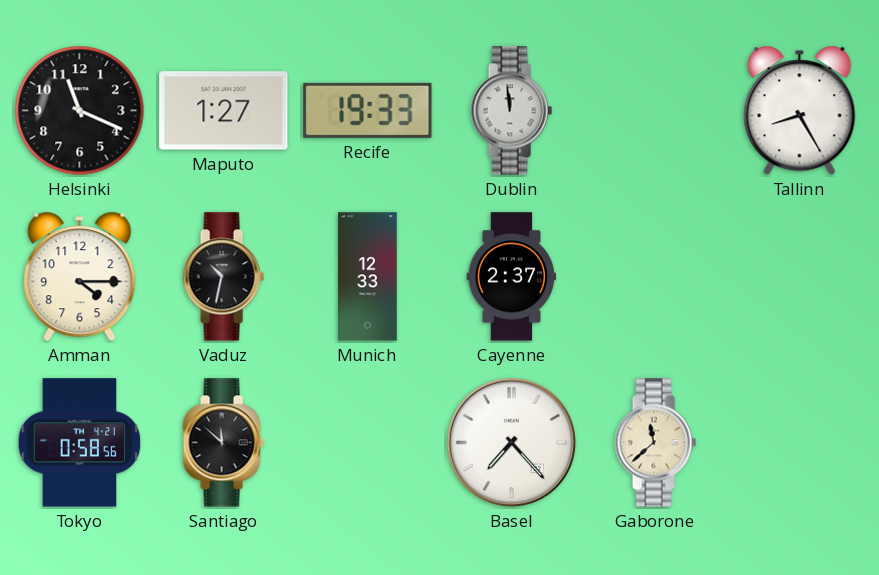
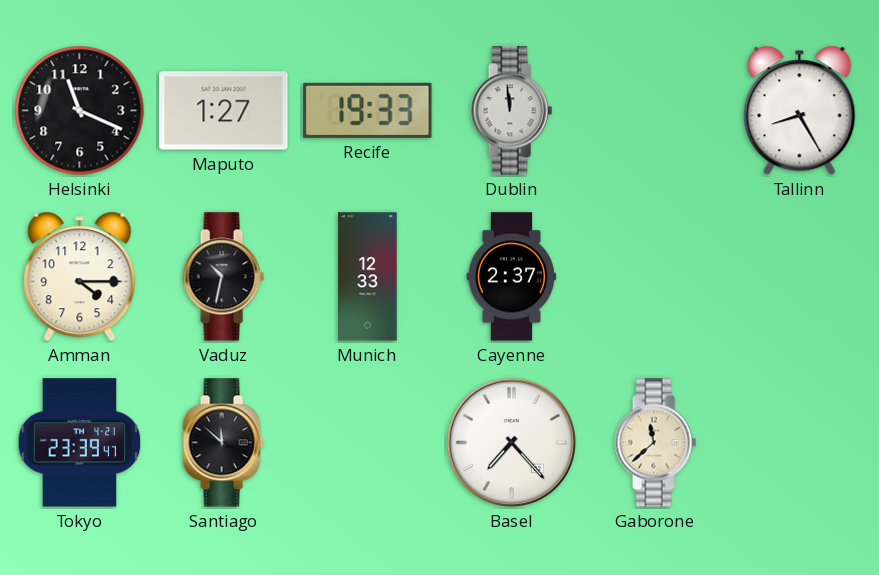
Tokyo: 0:58 -> 23:39
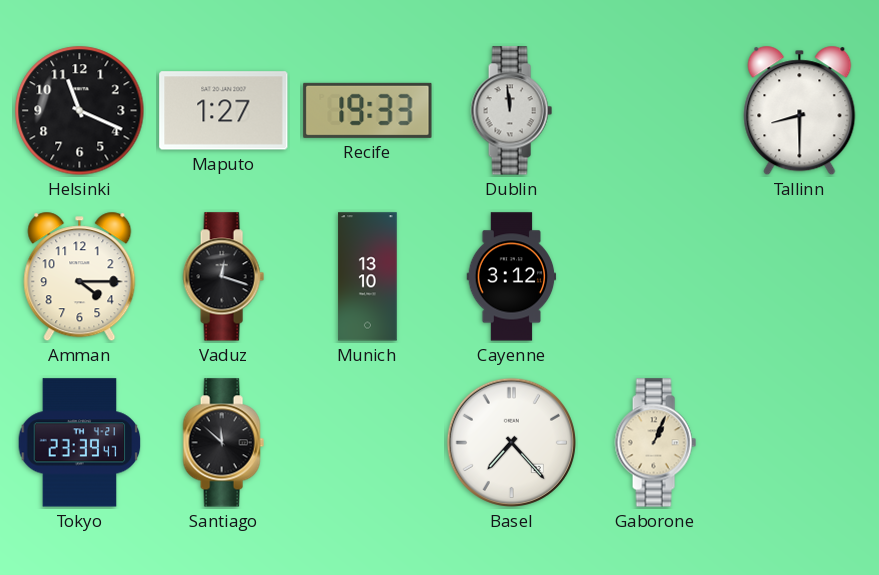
Tallinn: 8:25 -> 8:30
Vaduz: 10:32 -> 12:18
Munich: 12:33 -> 13:10
Cayenne: 2:37 -> 3:12
Gaborone: 11:38 -> 1:04
